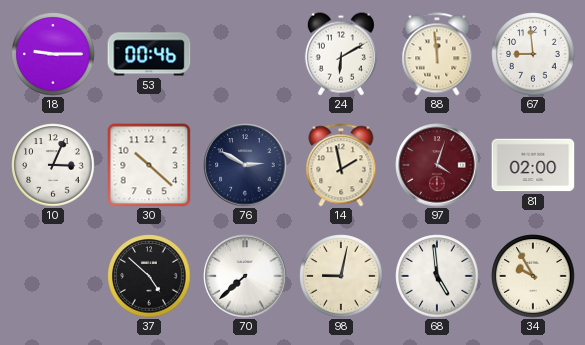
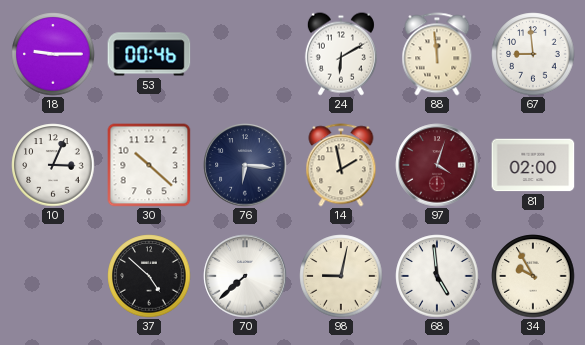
76: 2:50 -> 6:16
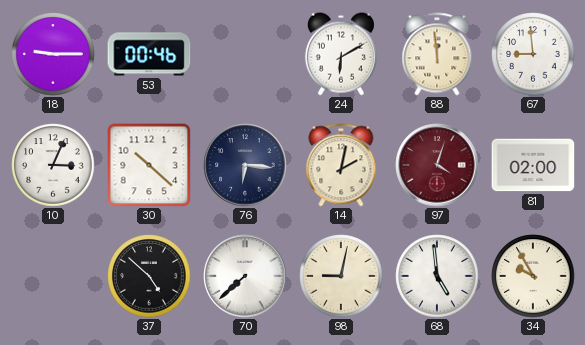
14: 1:58 -> 2:02
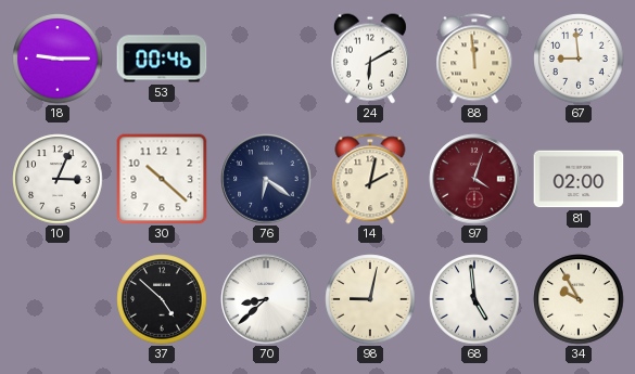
76: 6:16 -> 6:21
70: 7:38 -> 8:38
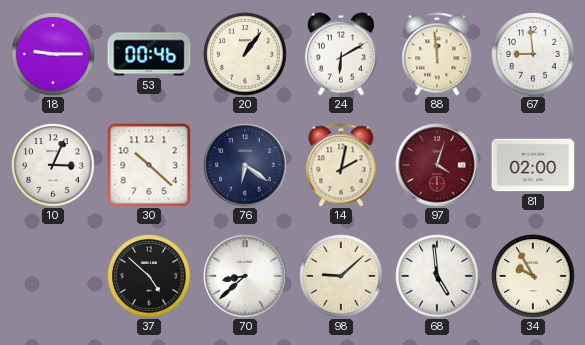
20: none -> 1:06
98: 9:02 -> 9:08
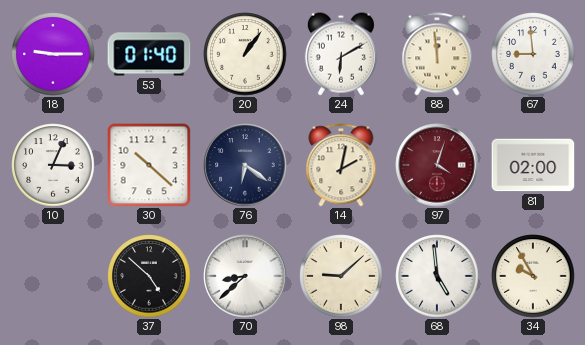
53: 00:46 -> 01:40
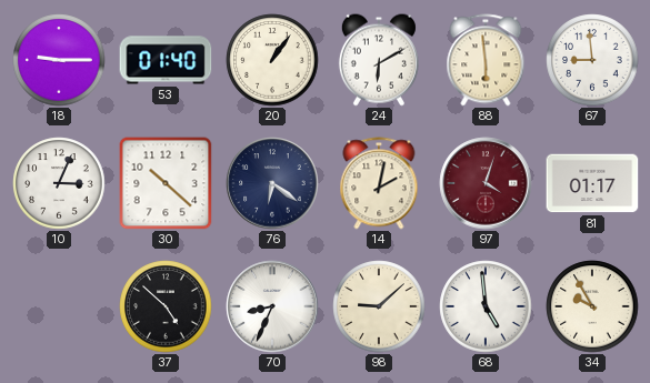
88: 11:59 -> 5:59
81: 02:00 -> 01:17
70: 8:38 -> 8:34
